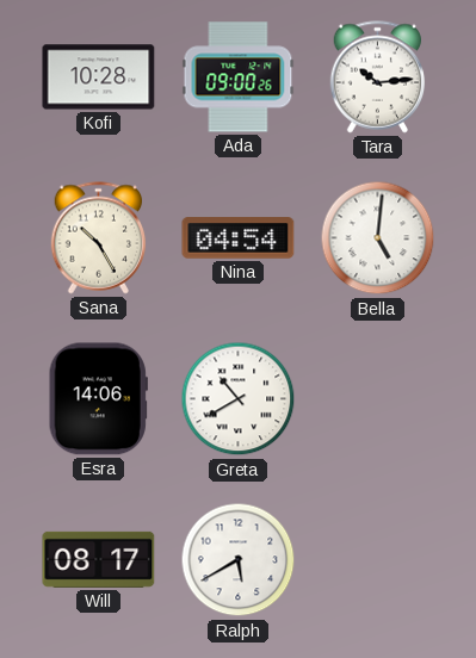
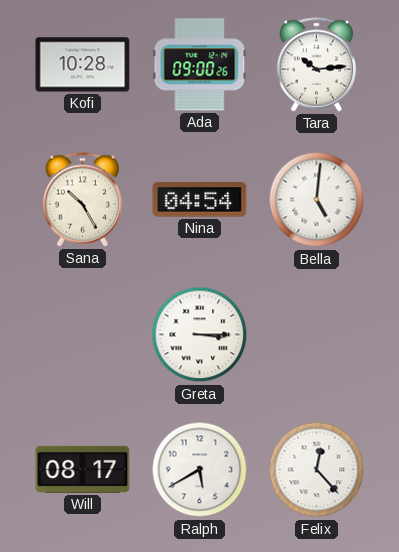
Esra: 14:06 -> none
Greta: 10:40 -> 3:15
Felix: none -> 12:23
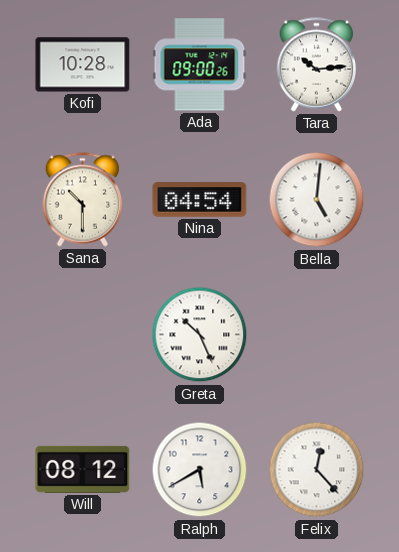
Sana: 10:25 -> 10:30
Greta: 3:15 -> 10:26
Will: 08:17 -> 08:12
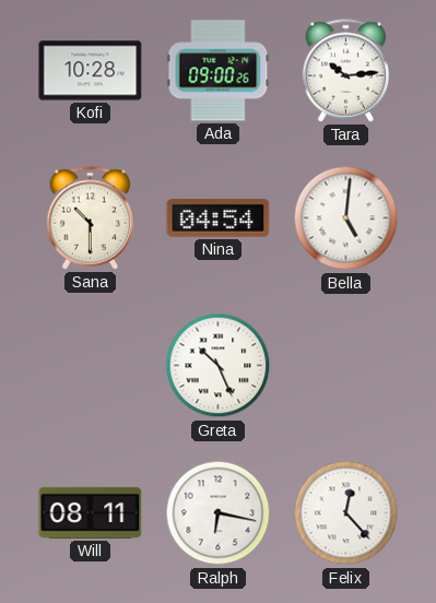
Will: 08:12 -> 08:11
Ralph: 5:40 -> 6:17
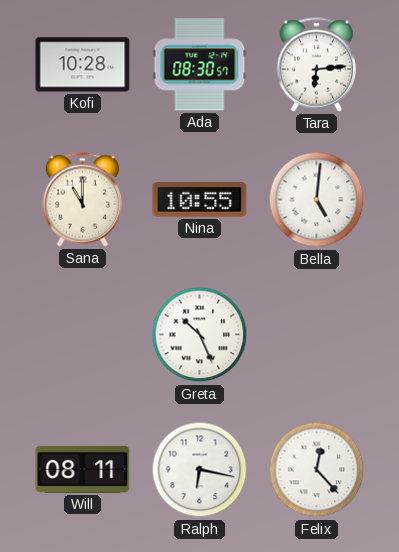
Ada: 09:00 -> 08:30
Tara: 10:14 -> 6:14
Sana: 10:30 -> 11:00
Nina: 04:54 -> 10:55
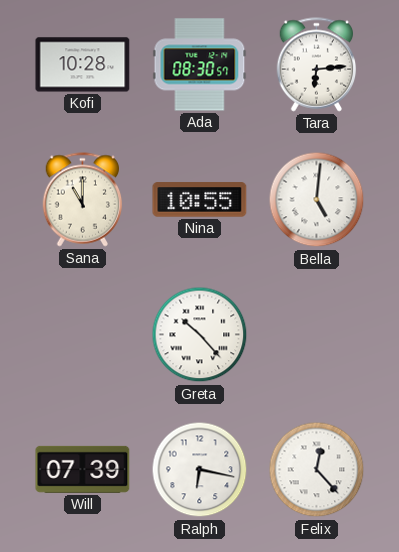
Greta: 10:26 -> 10:23
Will: 08:11 -> 07:39
